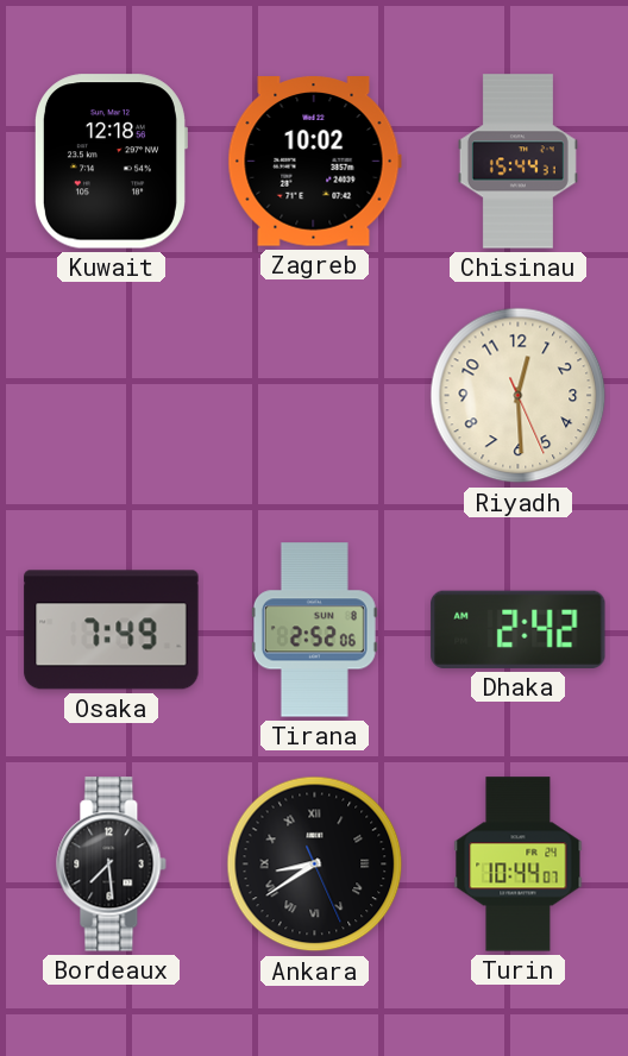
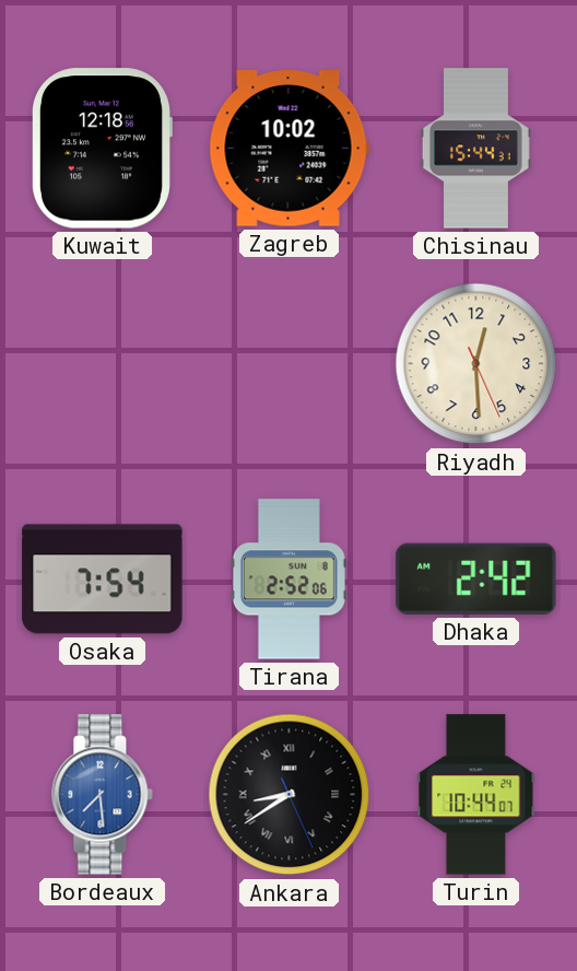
Osaka: 7:49 -> 7:54
Bordeaux dial: black -> blue
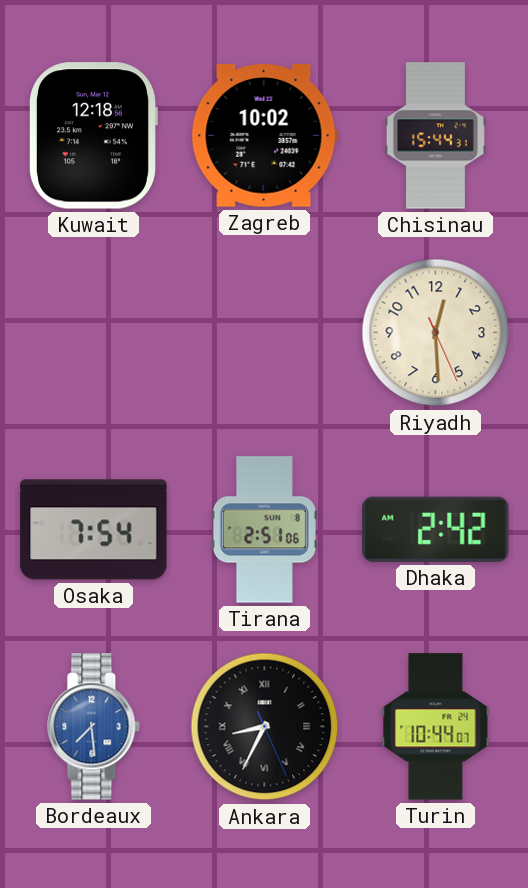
Tirana: 2:52 -> 2:51
Ankara: 8:39 -> 8:34
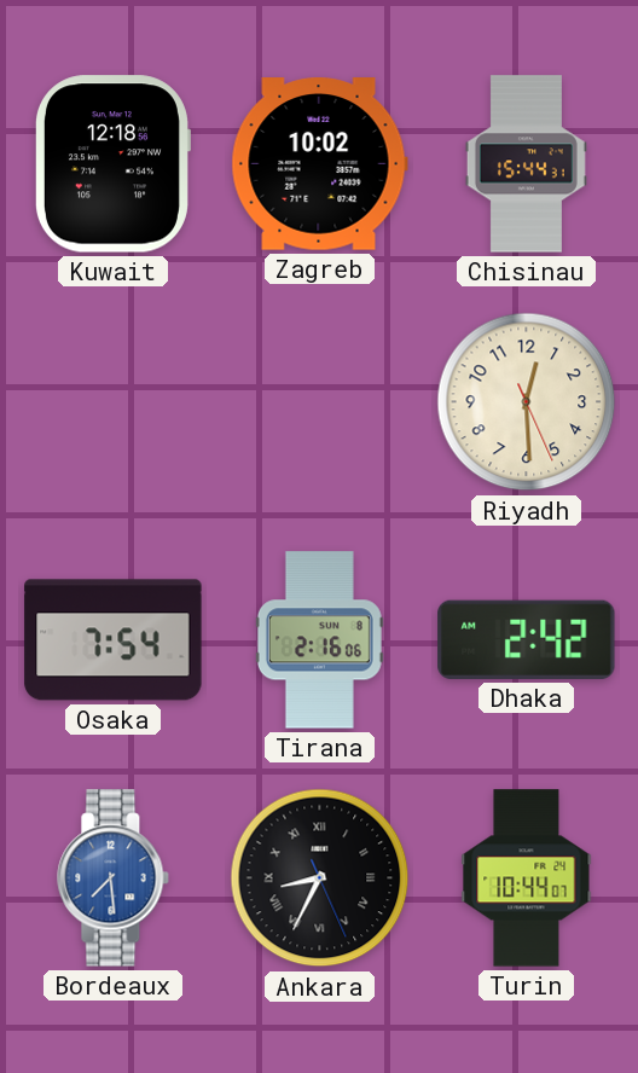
Tirana: 2:51 -> 2:16
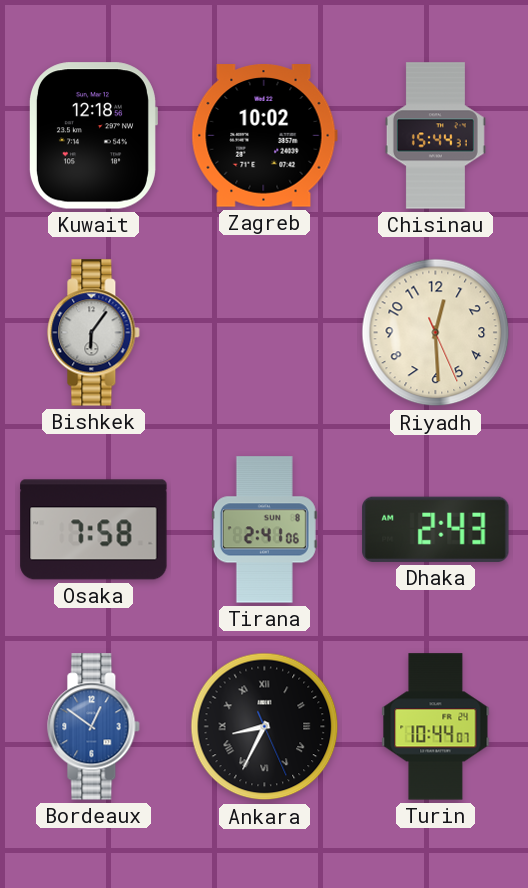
Bishkek: none -> 6:06
Osaka: 7:54 -> 7:58
Tirana: 2:16 -> 2:41
Dhaka: 2:42 -> 2:43
Bordeaux: 7:29 -> 12:51
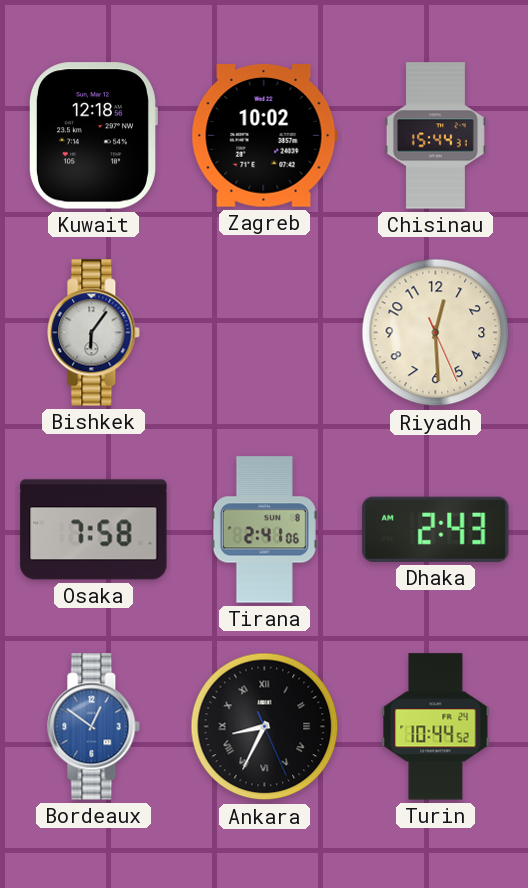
Turin: 10:44:07 -> 10:44:52
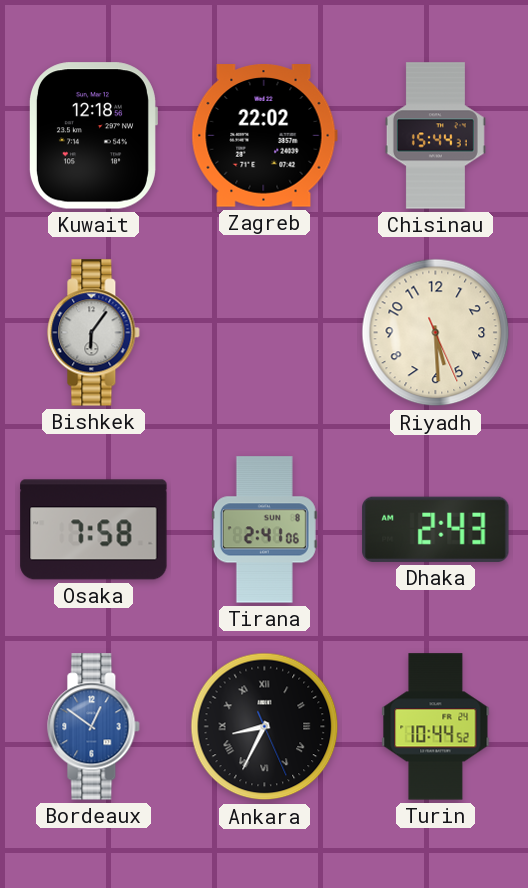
Zagreb: 10:02 -> 22:02
Riyadh: 12:29 -> 5:29
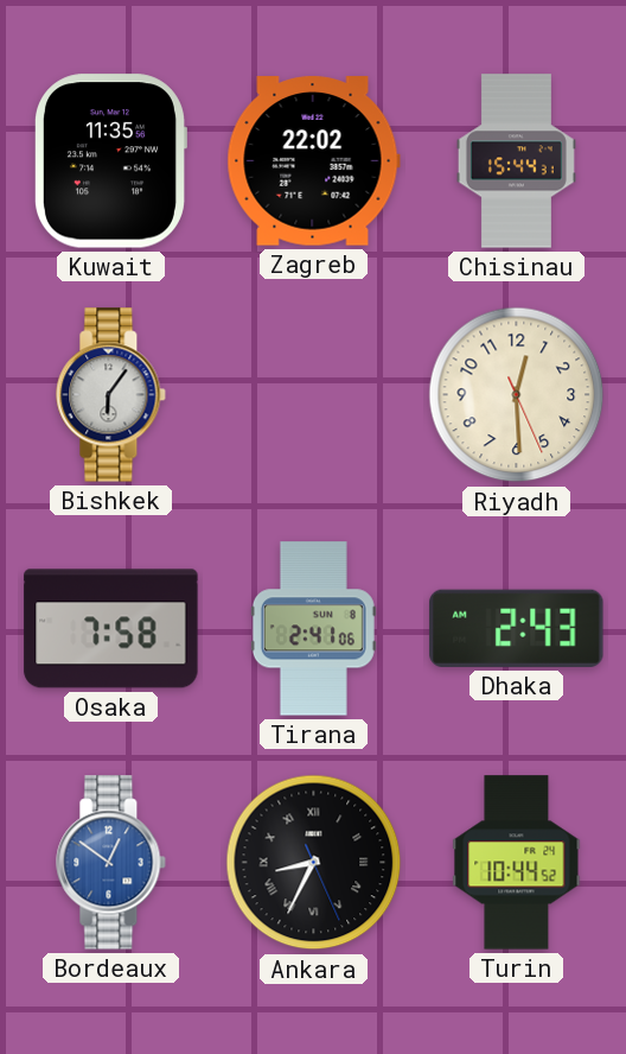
Kuwait: 12:18 -> 11:35
Riyadh: 5:29 -> 12:29
